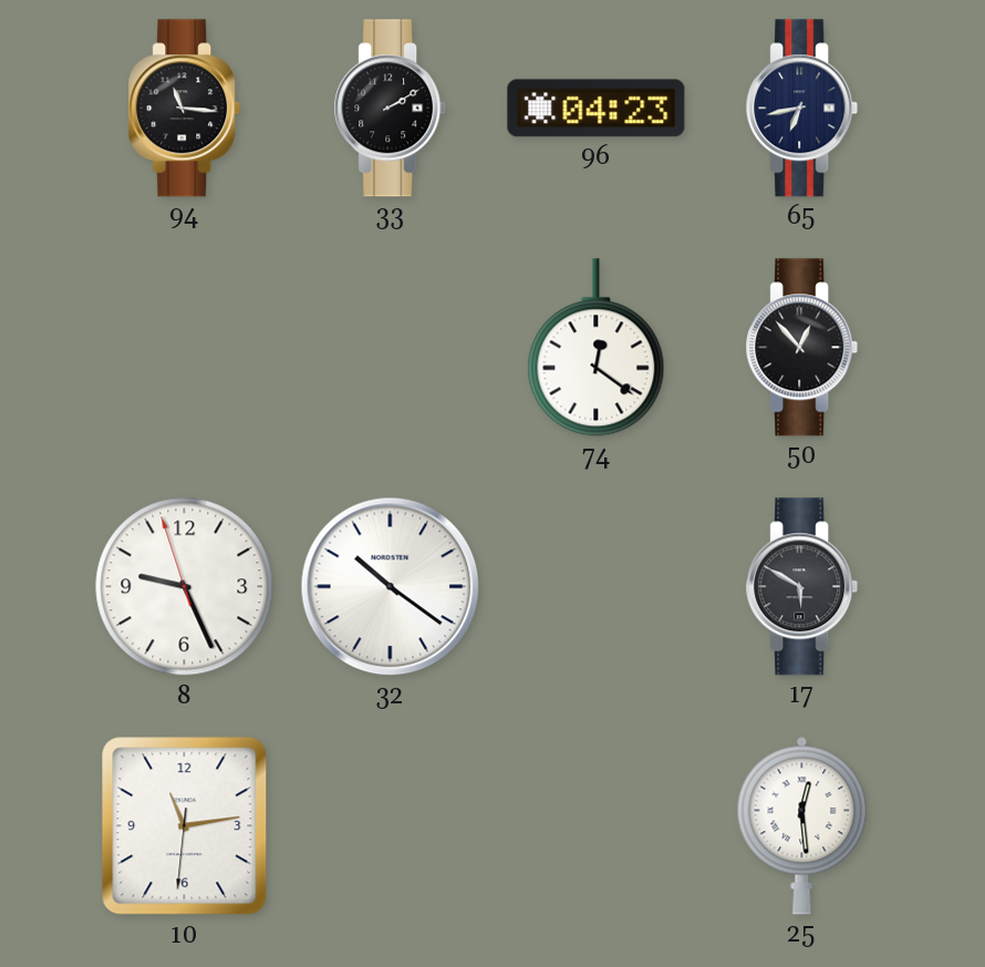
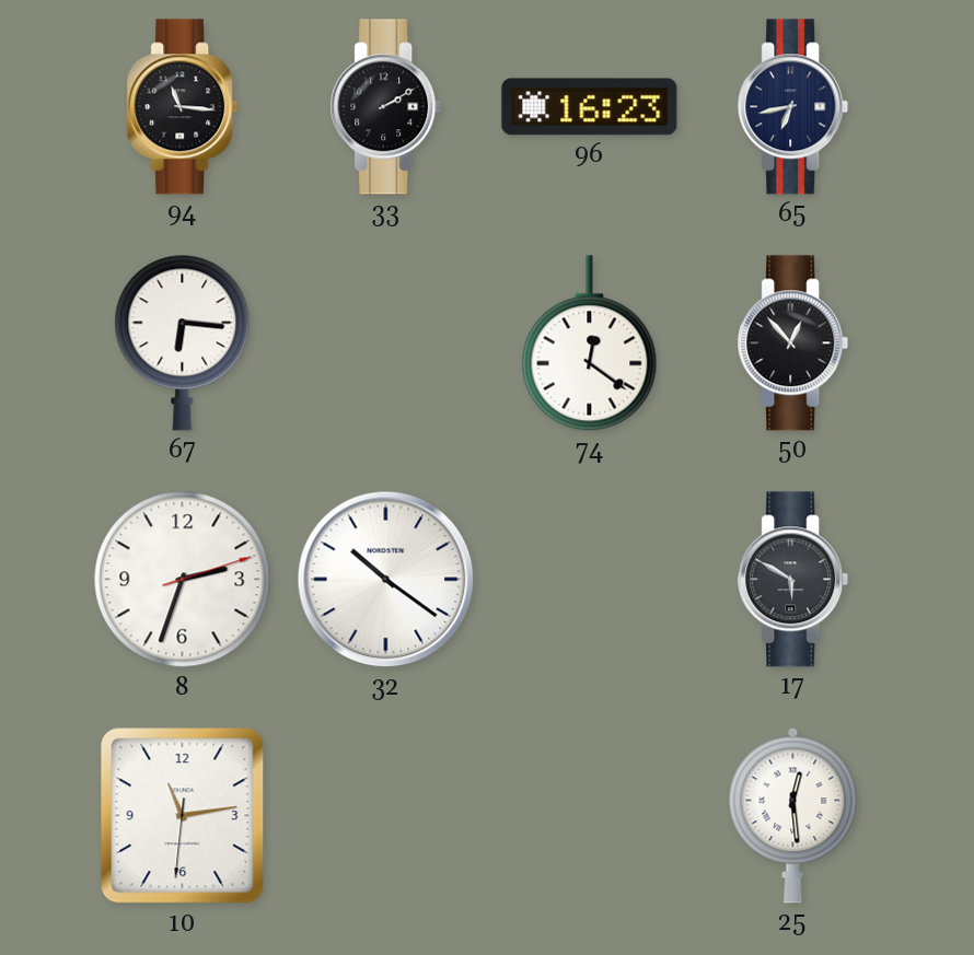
96: 04:23 -> 16:23
67: none -> 6:16
8: 9:25 -> 2:33
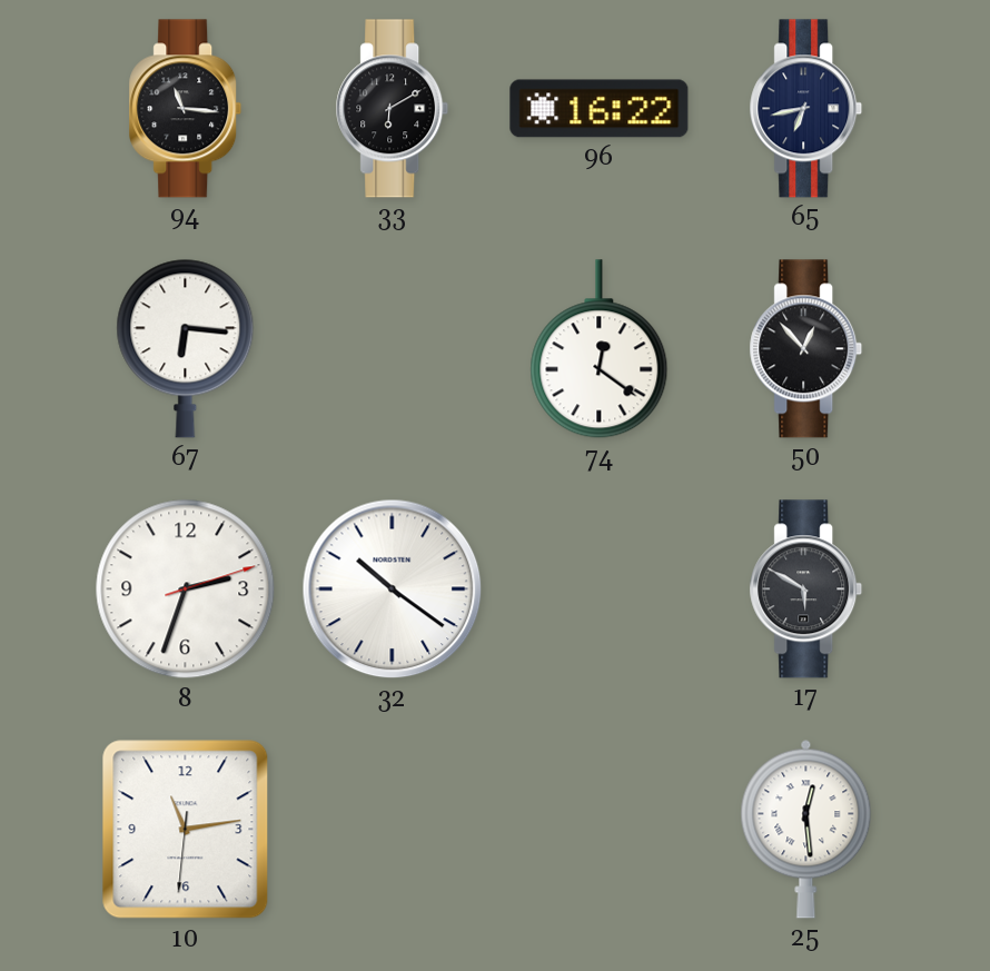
33: 2:10 -> 6:10
96: 16:23 -> 16:22
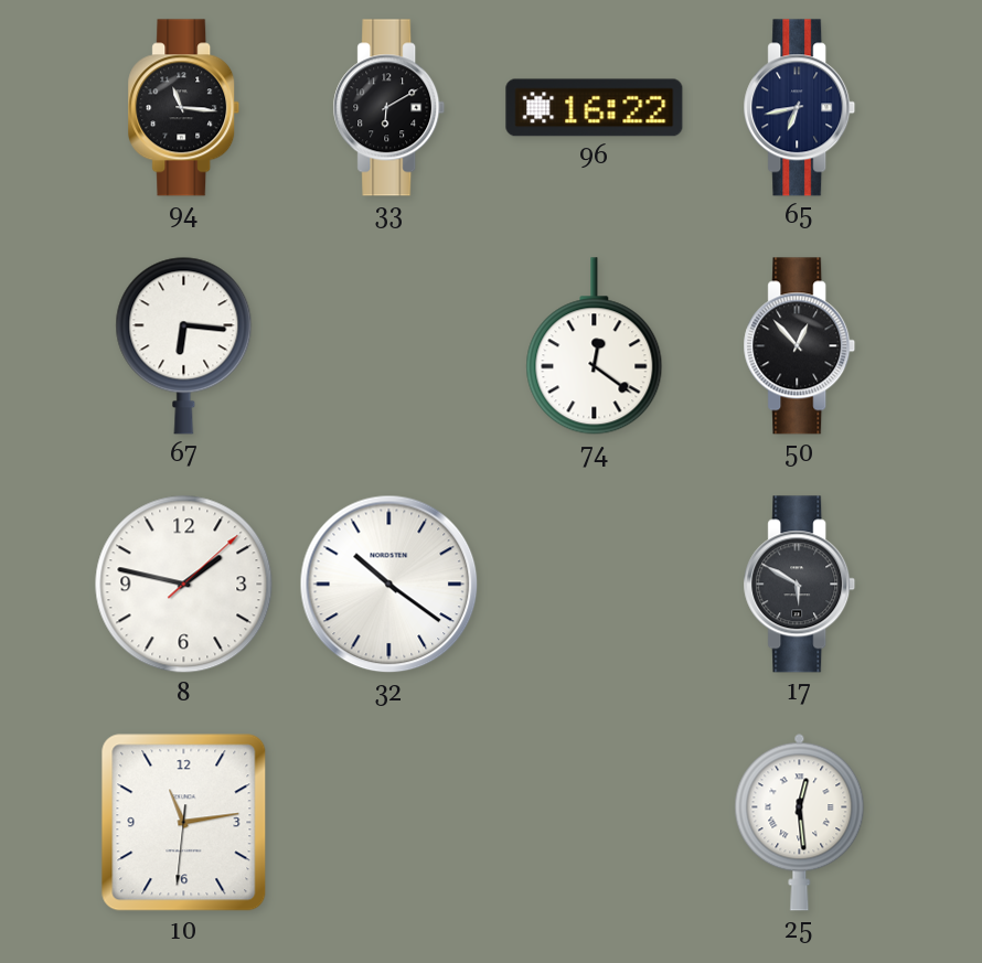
8: 2:33 -> 1:47
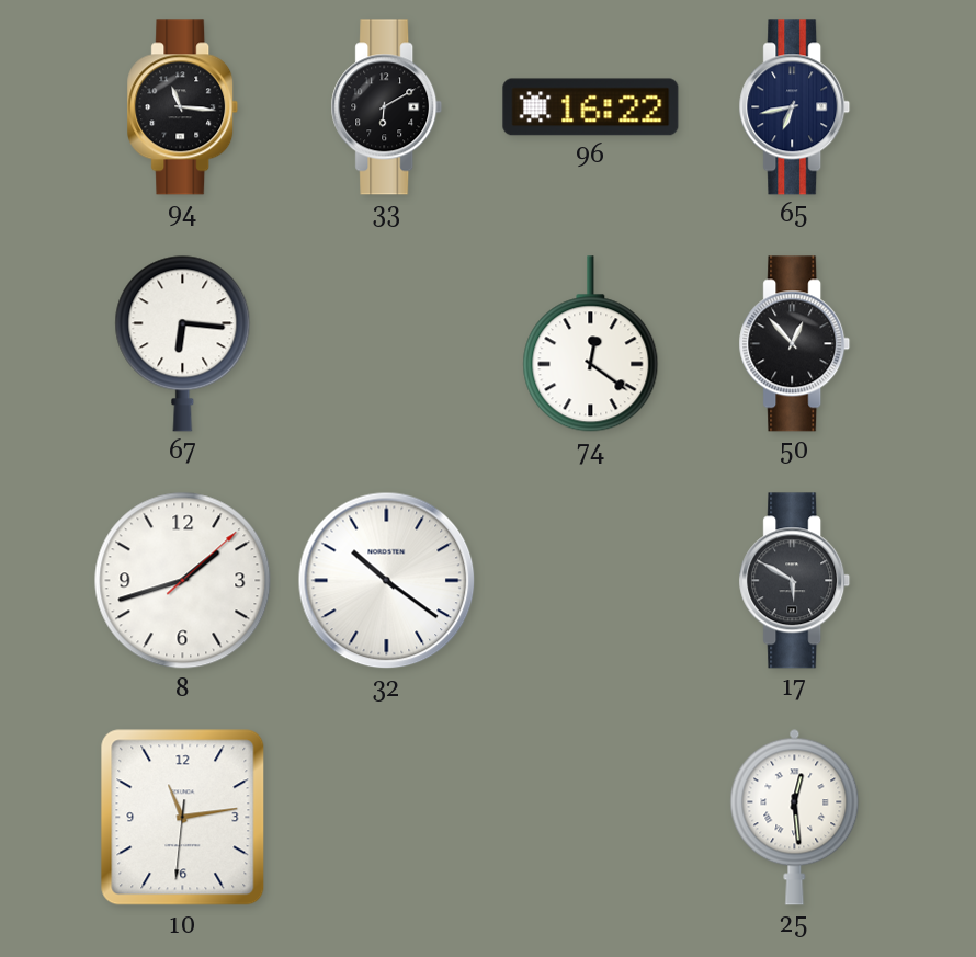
8: 1:47 -> 1:42
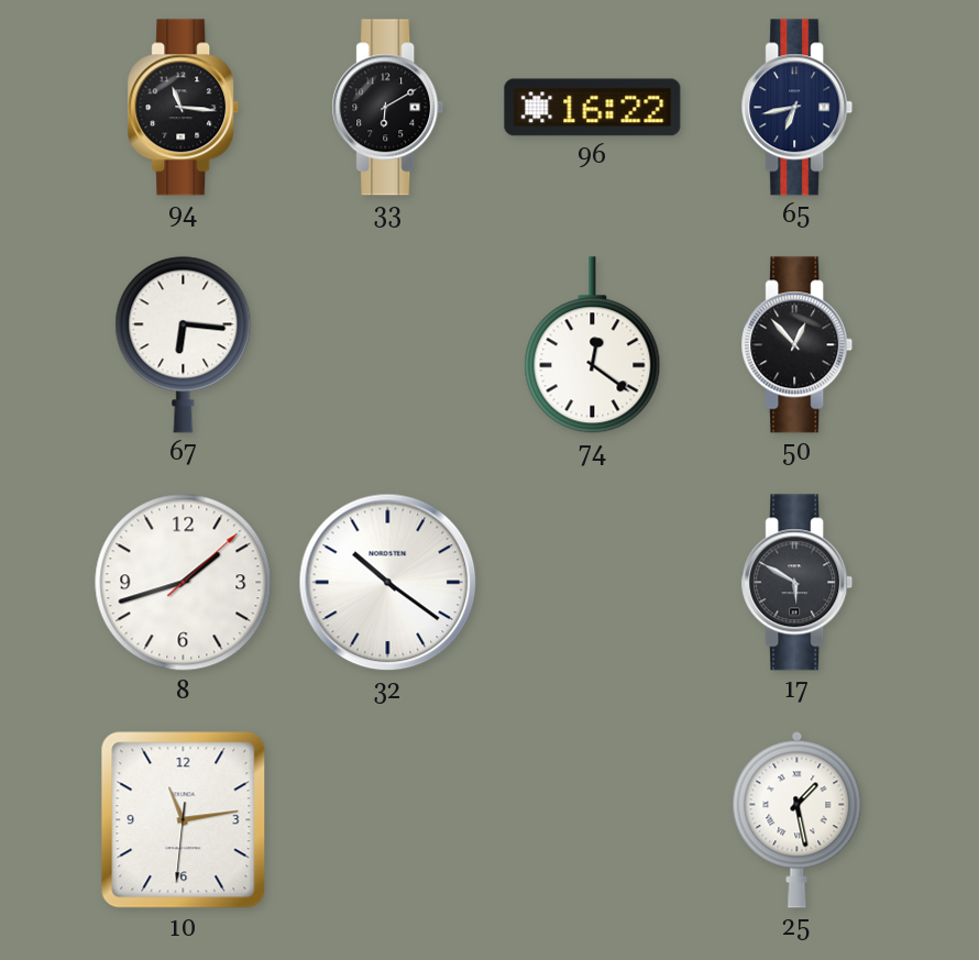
25: 12:29 -> 1:28
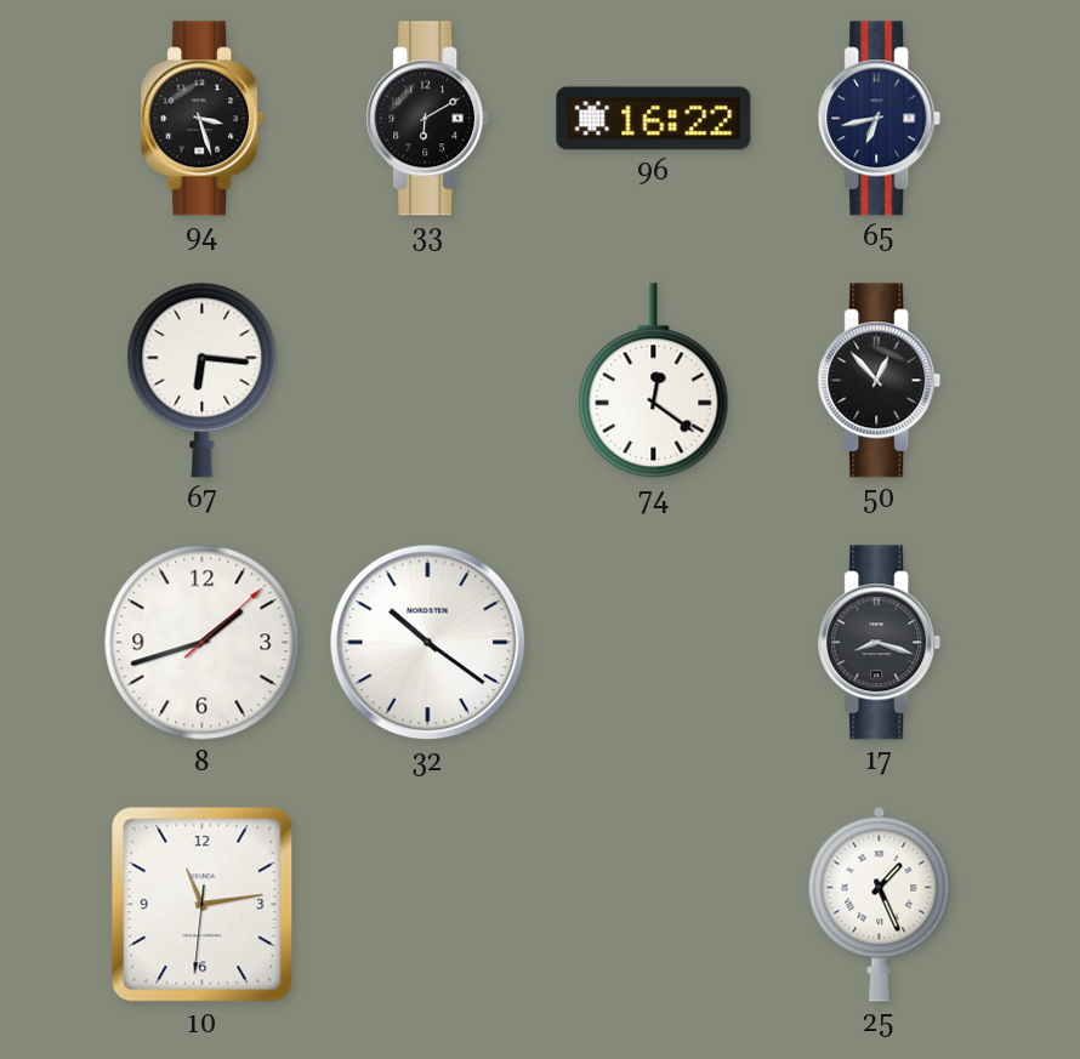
94: 11:16 -> 3:27
17: 5:50 -> 8:18
25: 1:28 -> 1:26
